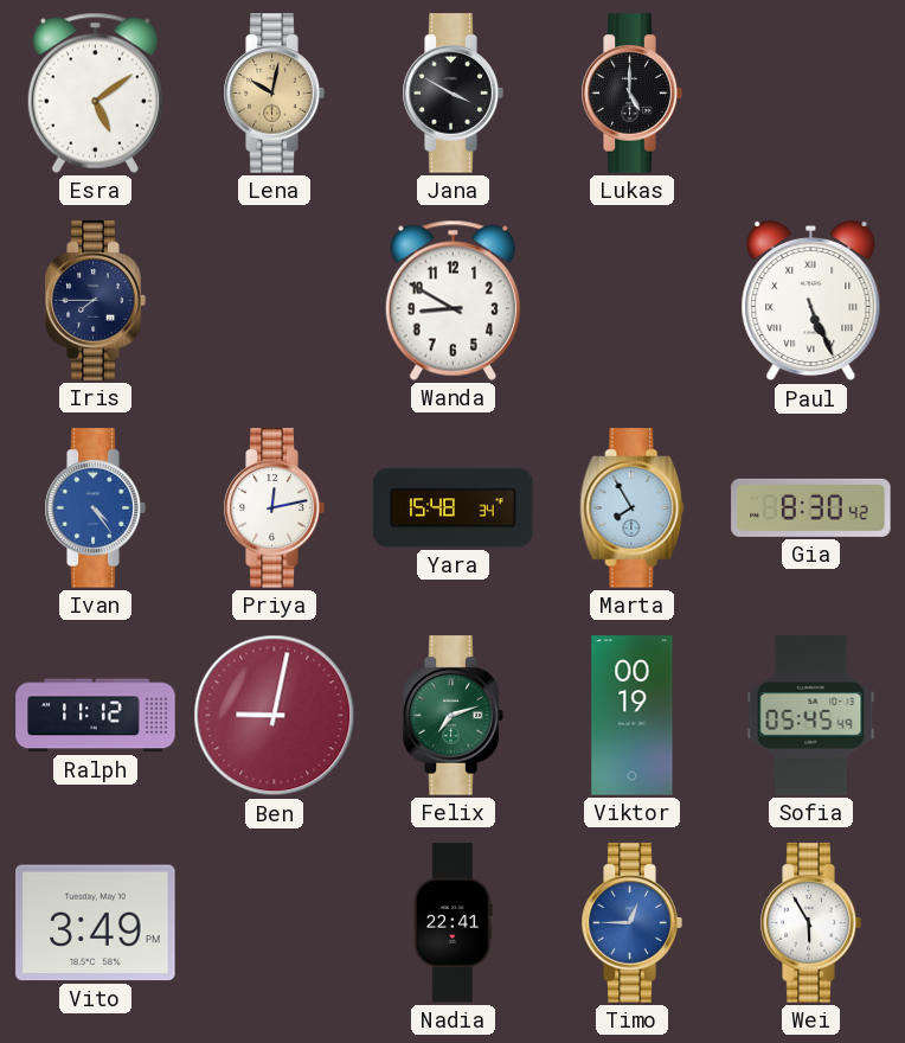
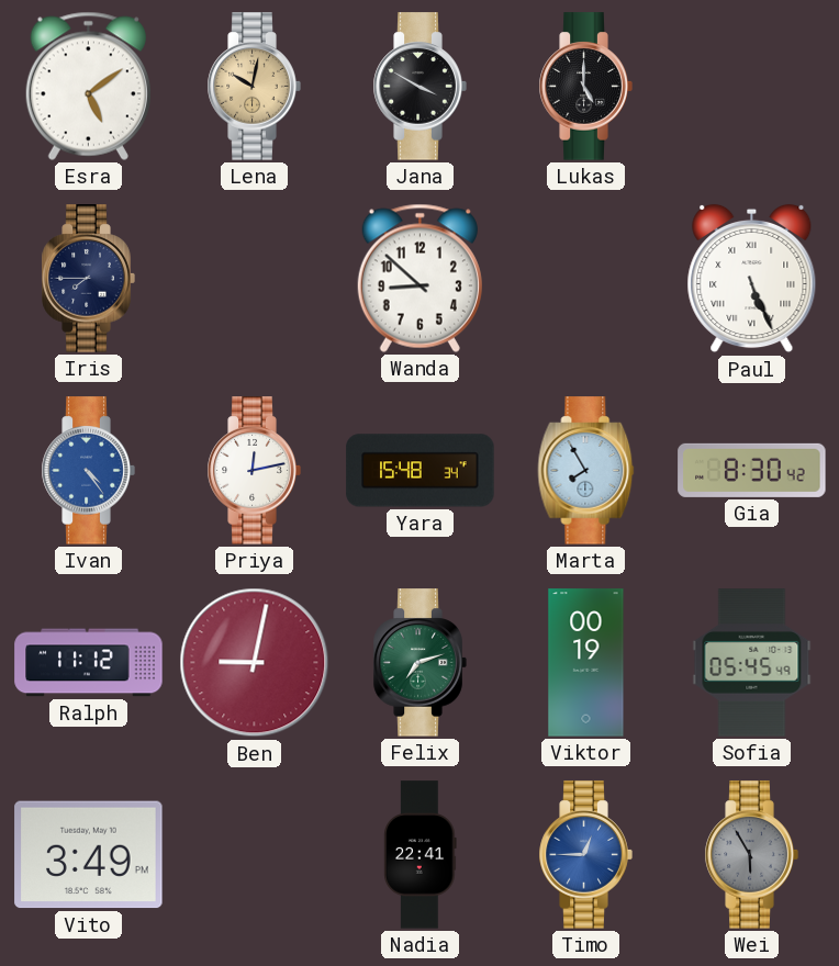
Wanda: 8:50 -> 8:52
Wei dial: white -> grey
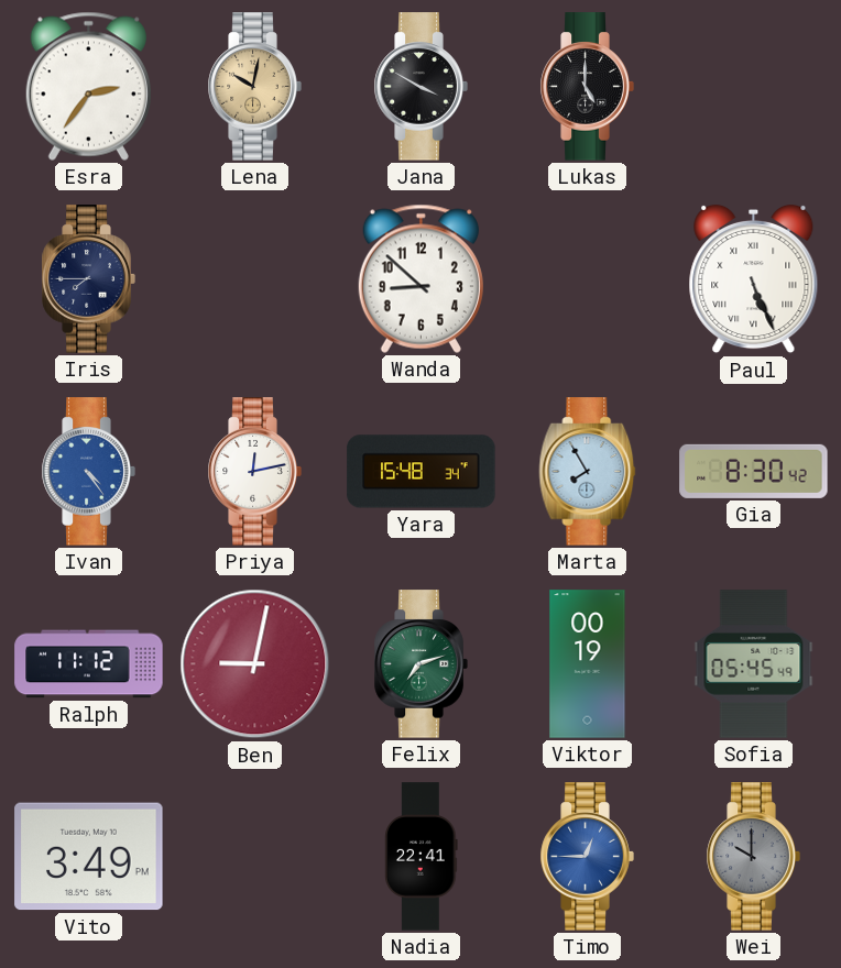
Esra: 5:09 -> 2:36
Wei: 5:55 -> 10:00
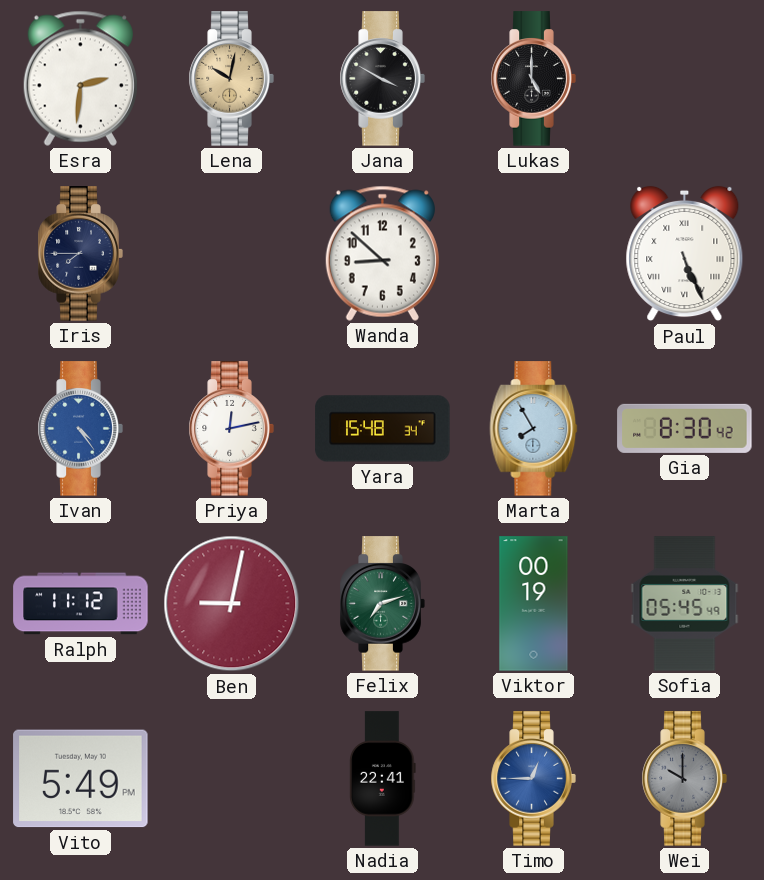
Esra: 2:36 -> 2:31
Vito: 3:49 -> 5:49
